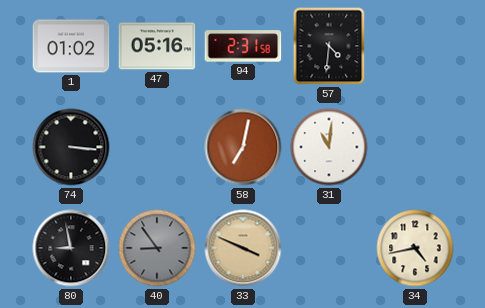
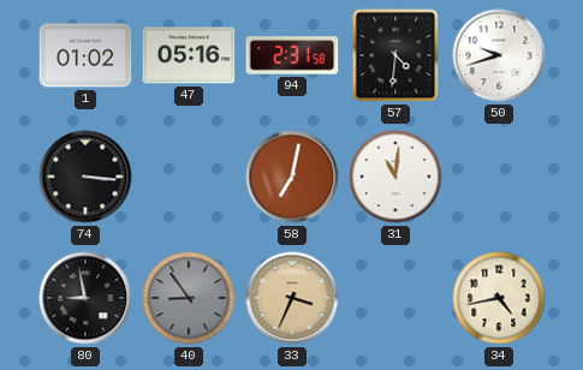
50: none -> 9:42
33: 3:49 -> 3:34
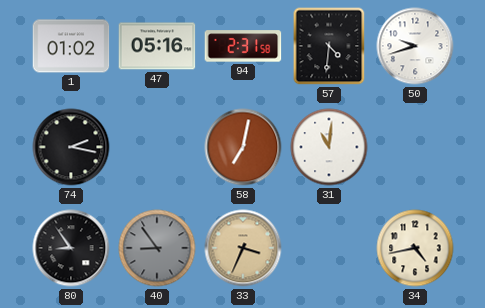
74: 3:16 -> 2:17
80: 8:58 -> 8:54
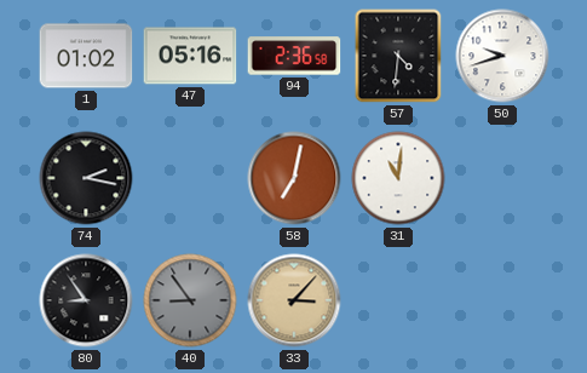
94: 2:31 -> 2:36
33: 3:34 -> 3:07
34: 4:43 -> none
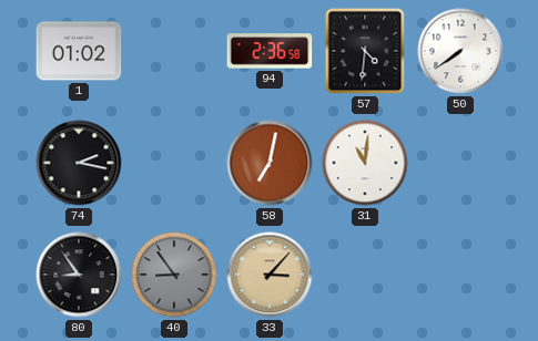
47: 05:16 -> none
50: 9:42 -> 7:39
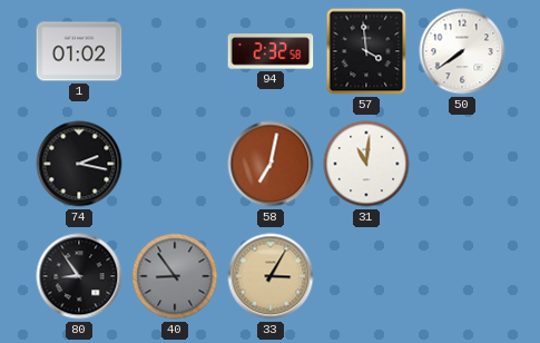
94: 2:36 -> 2:32
57: 4:31 -> 3:59
33: 3:07 -> 3:05
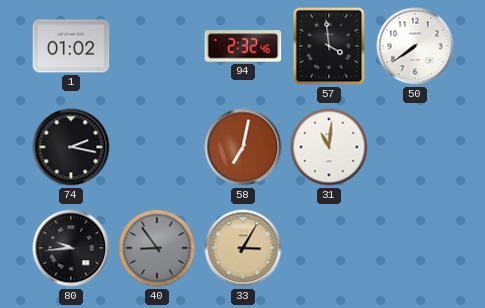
94: 2:32:58 -> 2:32:46
80: 8:54 -> 9:44
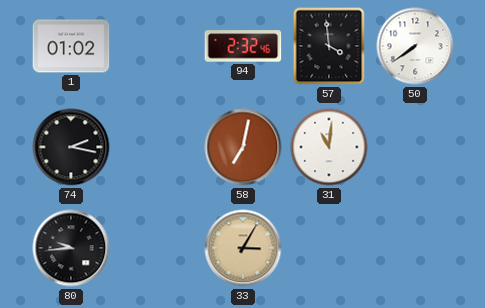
40: 8:54 -> none
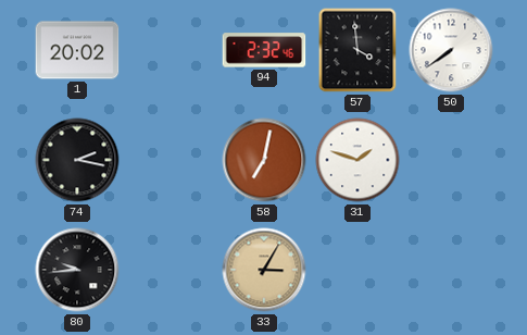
1: 01:02 -> 20:02
31: 11:01 -> 1:48
